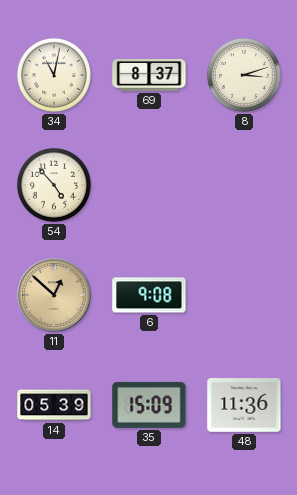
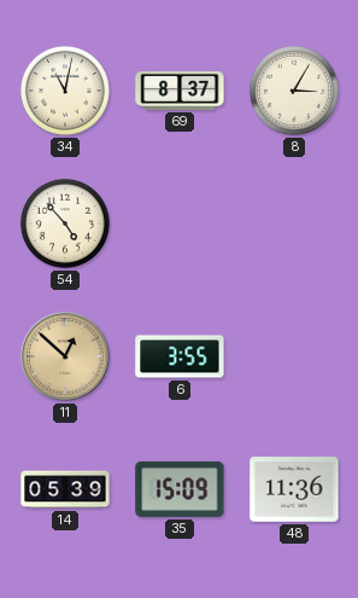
8: 3:12 -> 3:05
6: 9:08 -> 3:55
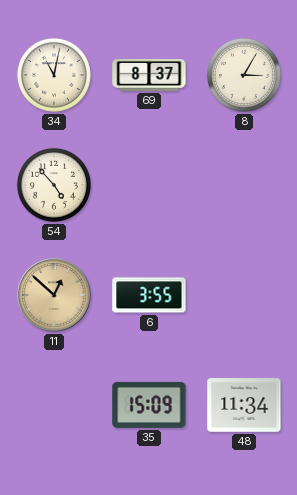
14: 05:39 -> none
48: 11:36 -> 11:34
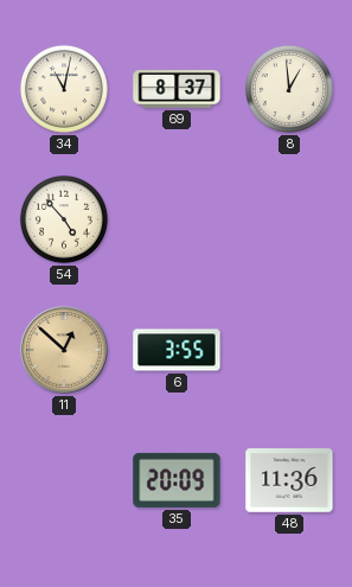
8: 3:05 -> 12:59
35: 15:09 -> 20:09
48: 11:34 -> 11:36
